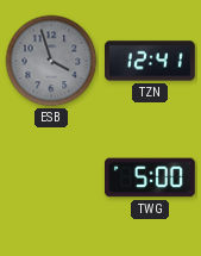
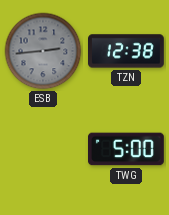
ESB: 3:57 -> 2:44
TZN: 12:41 -> 12:38
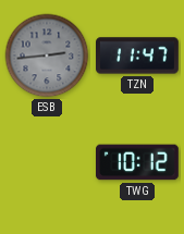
TZN: 12:38 -> 11:47
TWG: 5:00 -> 10:12
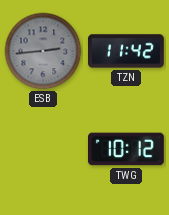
TZN: 11:47 -> 11:42
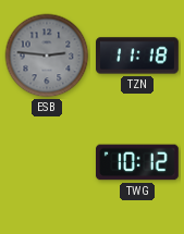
ESB: 2:44 -> 2:46
TZN: 11:42 -> 11:18
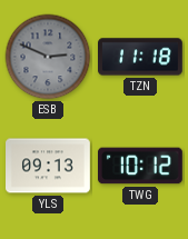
ESB: 2:46 -> 2:49
YLS: none -> 09:13
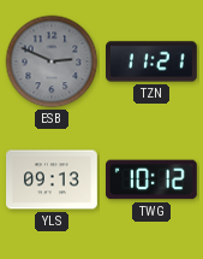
TZN: 11:18 -> 11:21
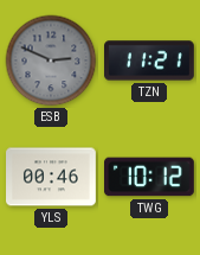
YLS: 09:13 -> 00:46
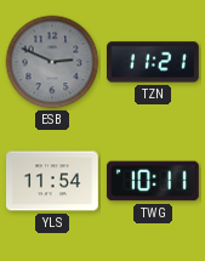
YLS: 00:46 -> 11:54
TWG: 10:12 -> 10:11
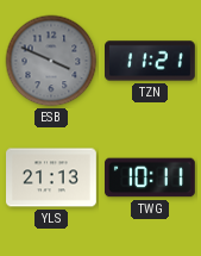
ESB: 2:49 -> 3:49
YLS: 11:54 -> 21:13
